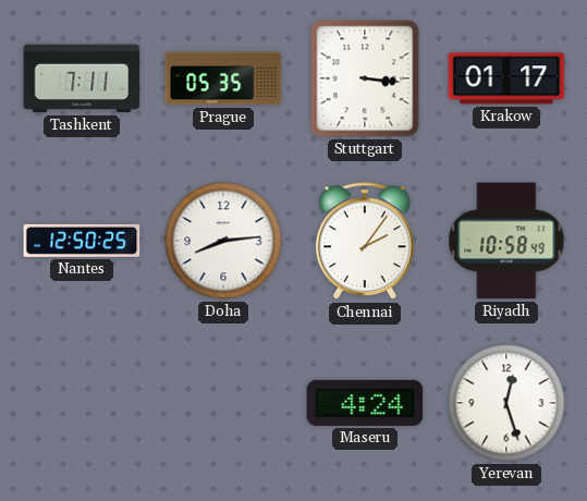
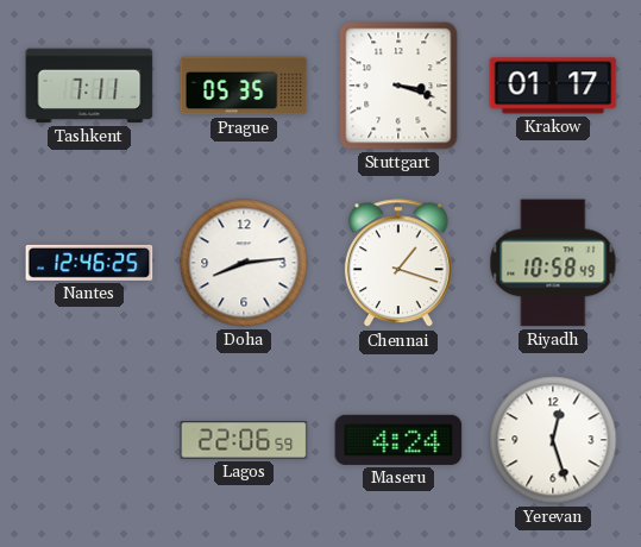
Stuttgart: 3:16 -> 3:18
Nantes: 12:50 -> 12:46
Chennai: 2:06 -> 1:18
Lagos: none -> 22:06
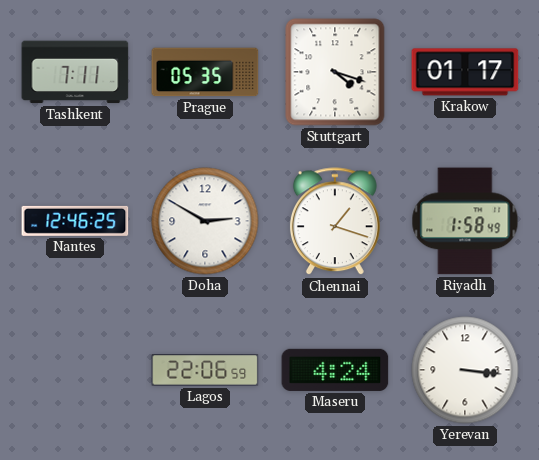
Stuttgart: 3:18 -> 4:18
Doha: 8:14 -> 2:50
Riyadh: 10:58 -> 1:58
Yerevan: 12:27 -> 3:16
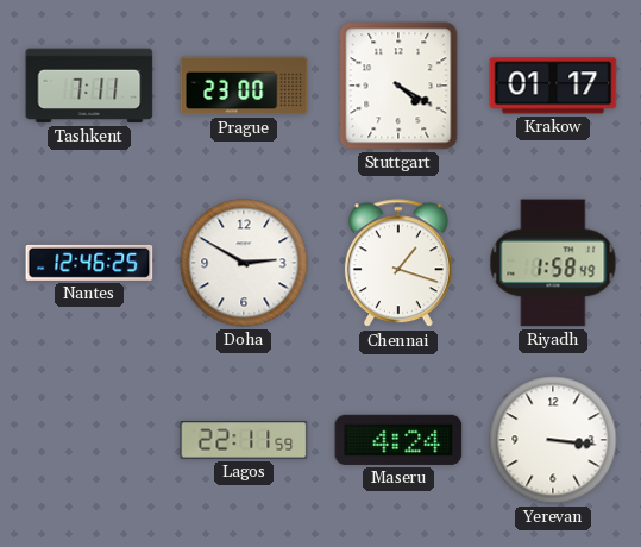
Prague: 05:35 -> 23:00
Stuttgart: 4:18 -> 4:20
Lagos: 22:06 -> 22:11
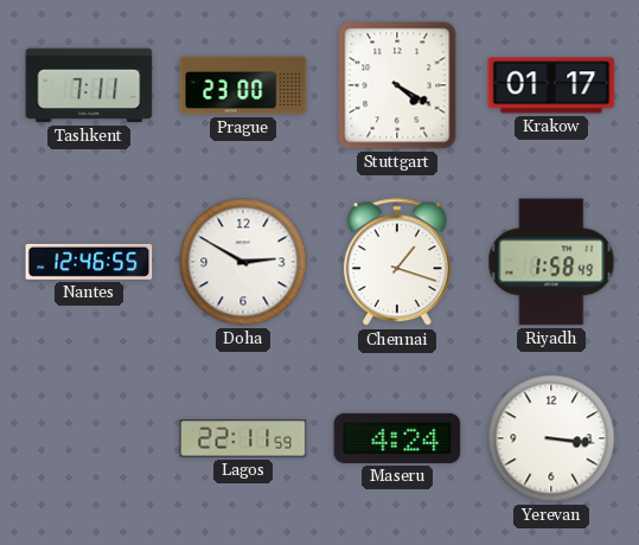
Nantes: 12:46:25 -> 12:46:55
